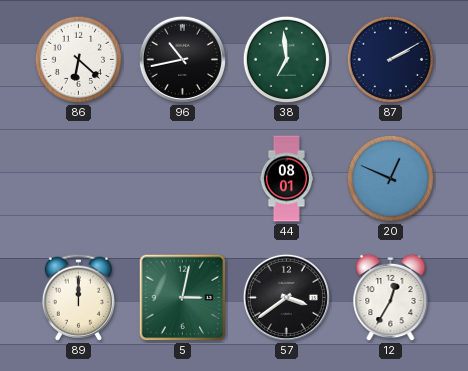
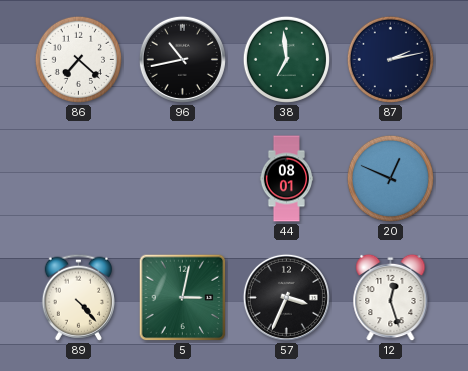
86: 6:22 -> 7:22
87: 2:10 -> 2:13
89: 12:00 -> 4:23
57: 3:39 -> 3:34
12: 12:35 -> 12:27
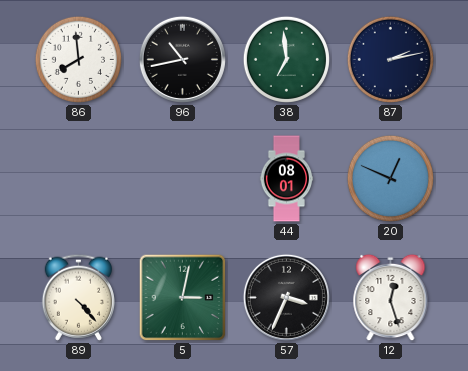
86: 7:22 -> 7:59
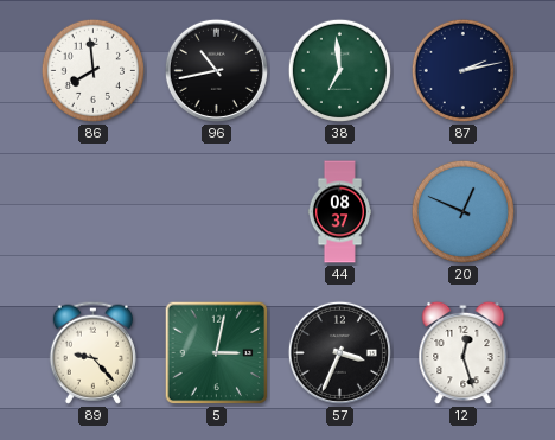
44: 08:01 -> 08:37
89: 4:23 -> 9:23
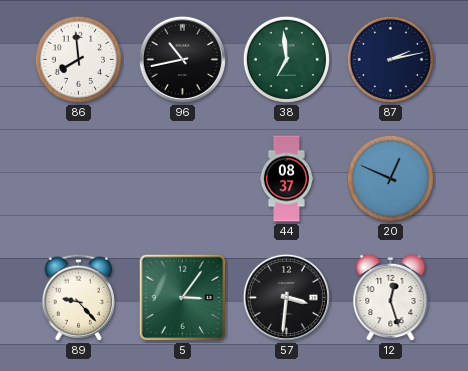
5: 3:02 -> 3:06
57: 3:34 -> 3:31
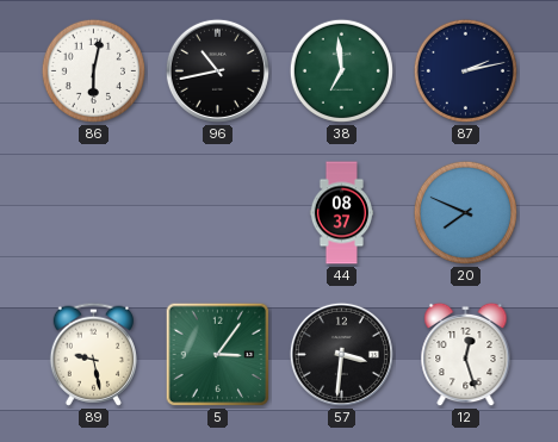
86: 7:59 -> 6:02
20: 12:49 -> 7:49
89: 9:23 -> 9:28
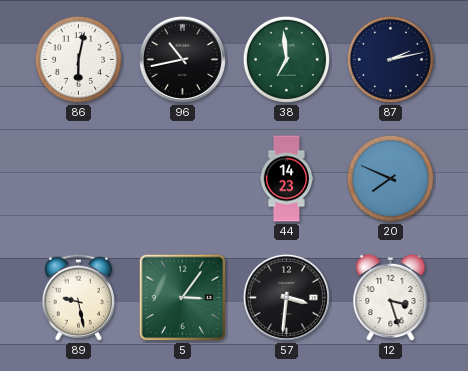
44: 08:37 -> 14:23
12: 12:27 -> 3:27
